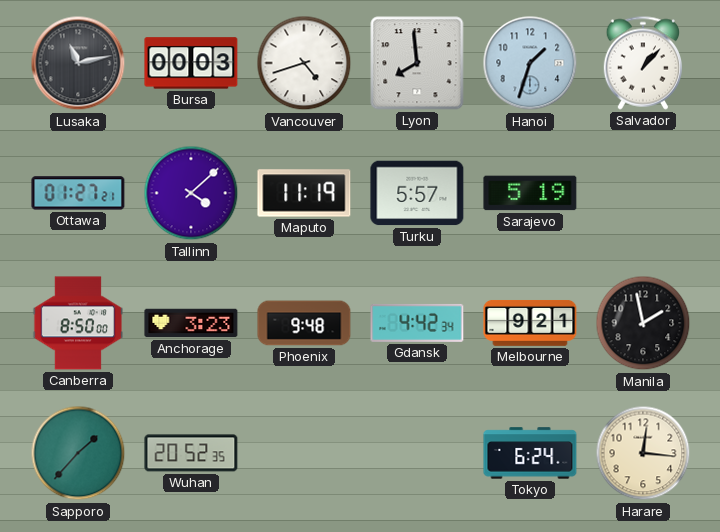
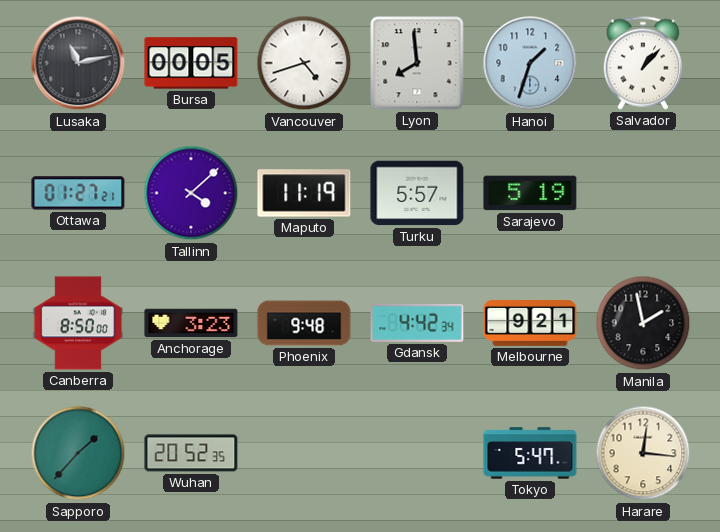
Bursa: 00:03 -> 00:05
Tokyo: 6:24 -> 5:47
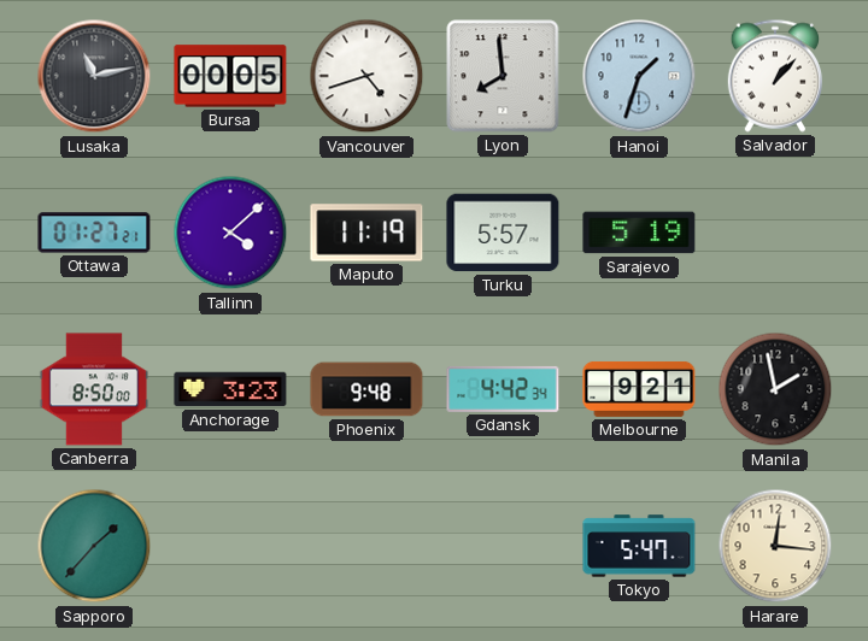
Wuhan: 20:52 -> none
